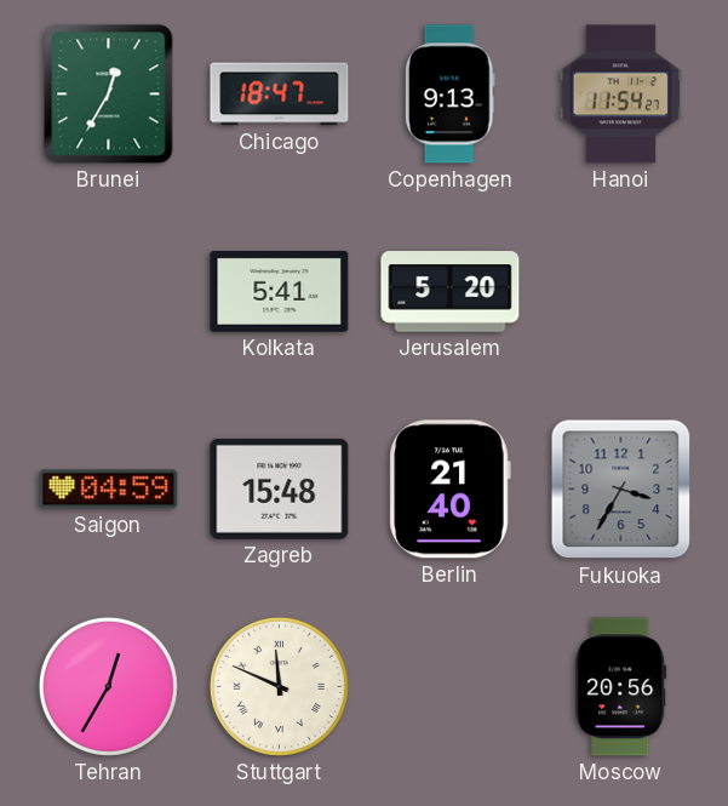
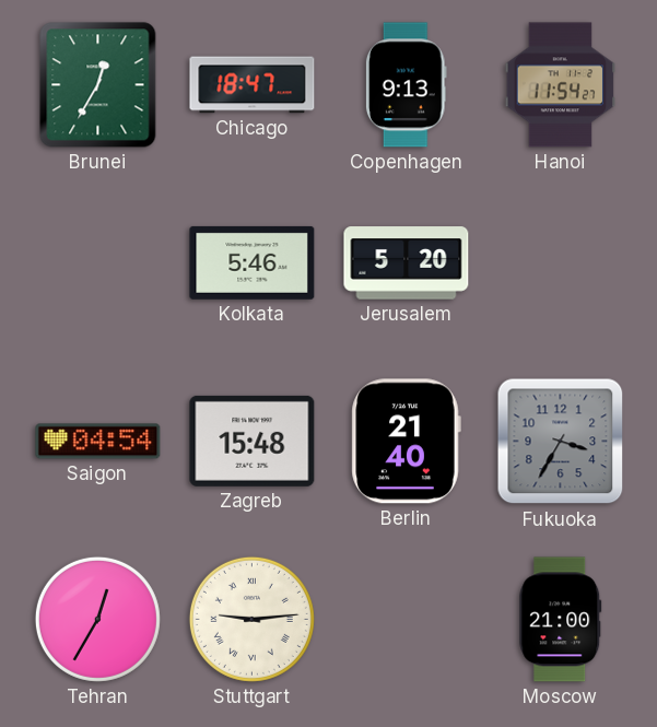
Kolkata: 5:41 -> 5:46
Saigon: 04:59 -> 04:54
Stuttgart: 11:49 -> 9:14
Moscow: 20:56 -> 21:00
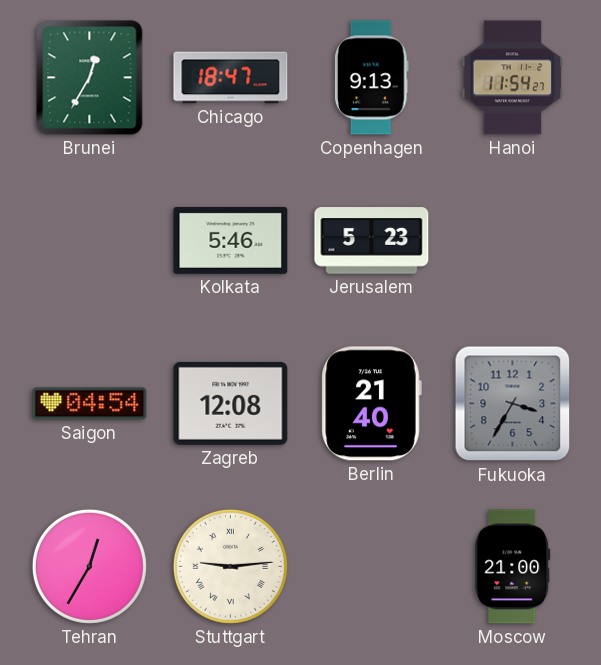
Jerusalem: 5:20 -> 5:23
Zagreb: 15:48 -> 12:08
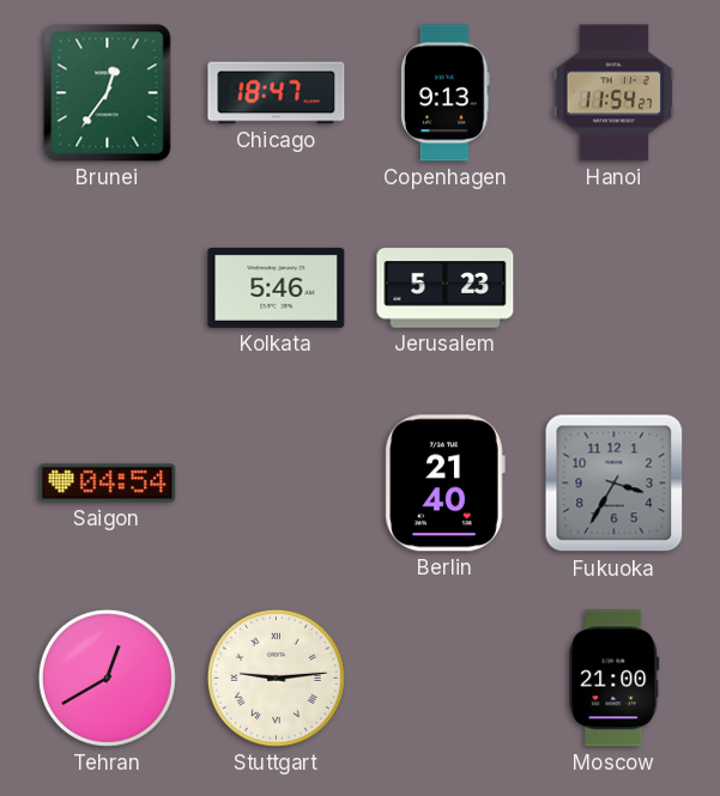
Brunei: 12:35 -> 12:36
Zagreb: 12:08 -> none
Tehran: 12:35 -> 12:40
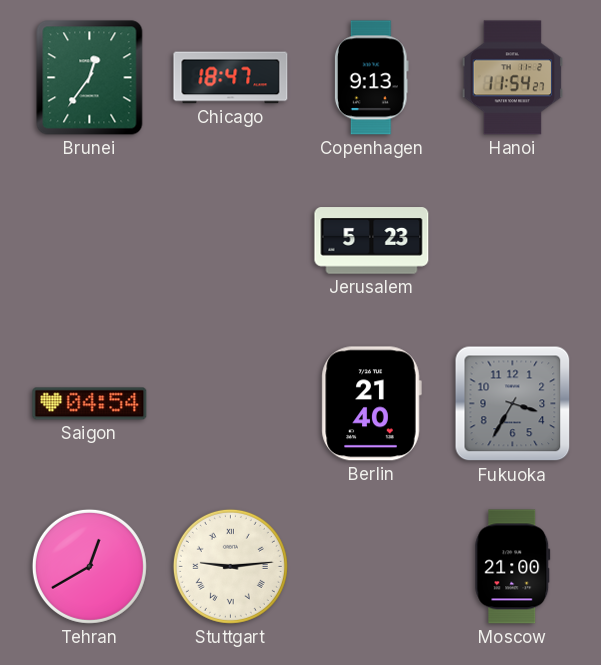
Kolkata: 5:46 -> none
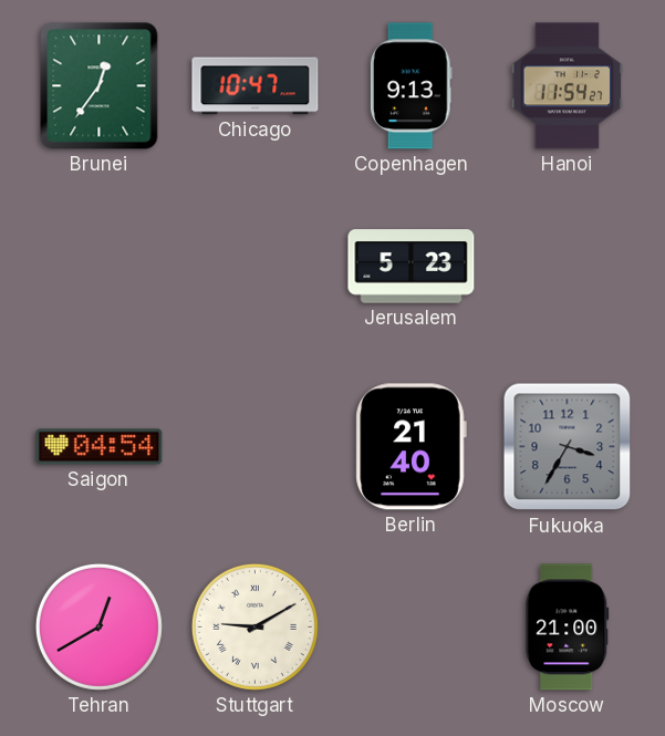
Chicago: 18:47 -> 10:47
Stuttgart: 9:14 -> 9:10
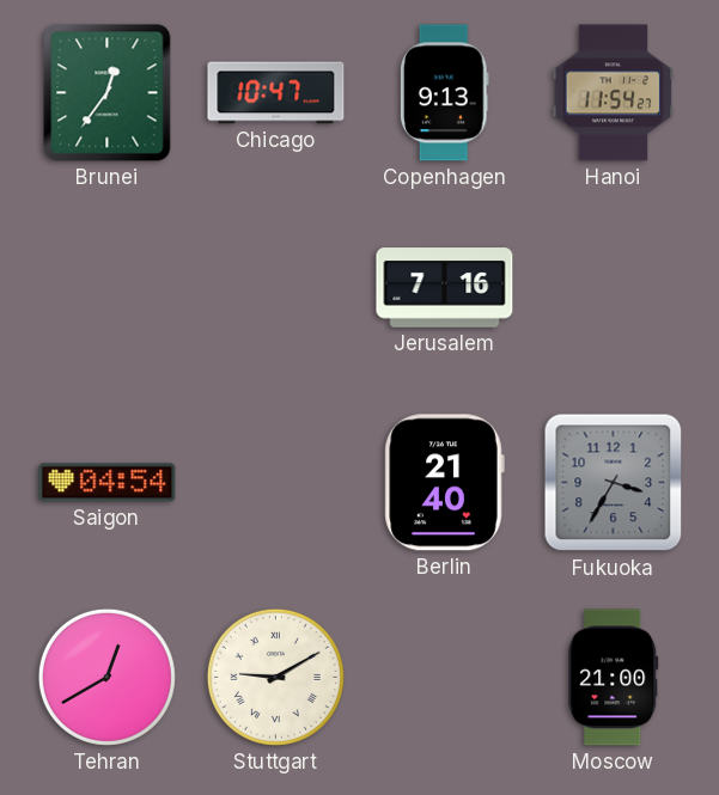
Jerusalem: 5:23 -> 7:16
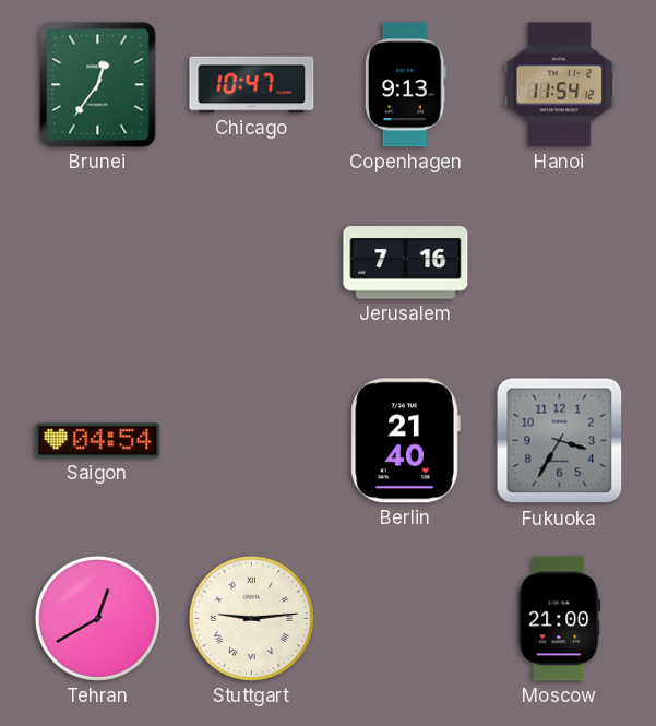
Hanoi: 11:54:27 -> 11:54:12
Stuttgart: 9:10 -> 9:14
